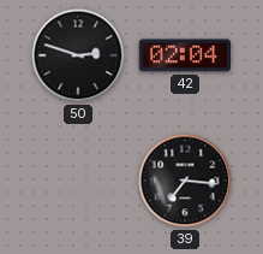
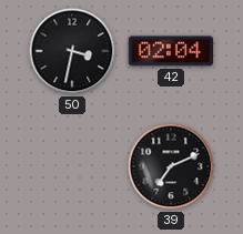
50: 2:48 -> 3:32
39: 7:16 -> 7:11
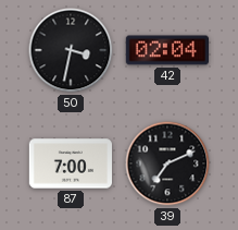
87: none -> 7:00
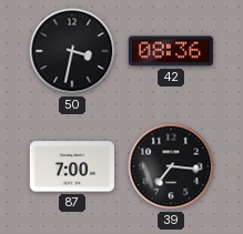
42: 02:04 -> 08:36
39: 7:11 -> 7:16
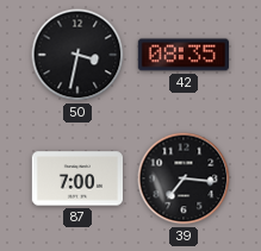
42: 08:36 -> 08:35
